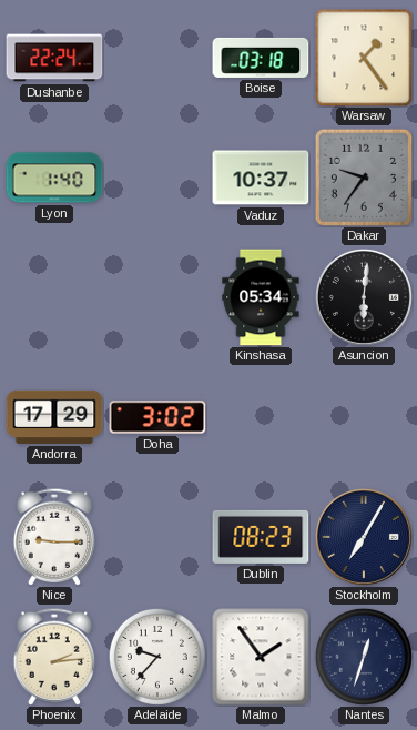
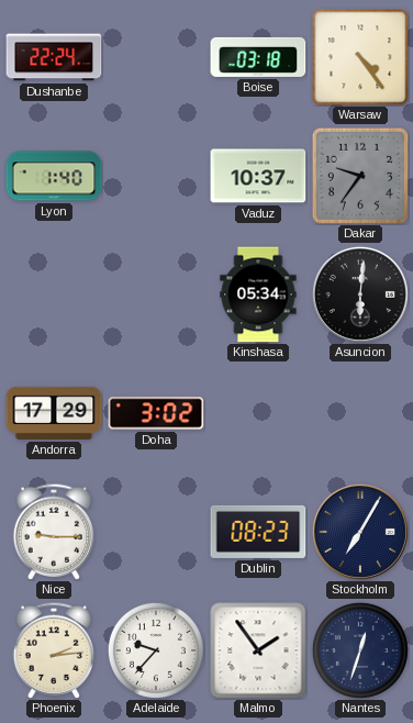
Warsaw: 1:24 -> 4:24
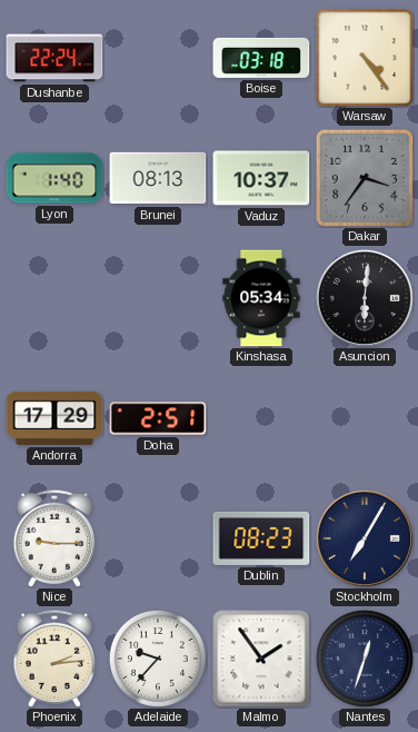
Brunei: none -> 08:13
Dakar: 9:36 -> 3:36
Doha: 3:02 -> 2:51
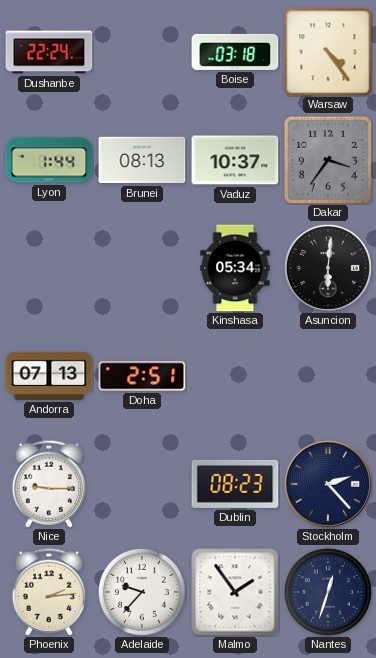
Lyon: 1:40 -> 1:44
Andorra: 17:29 -> 07:13
Stockholm: 7:05 -> 2:23
